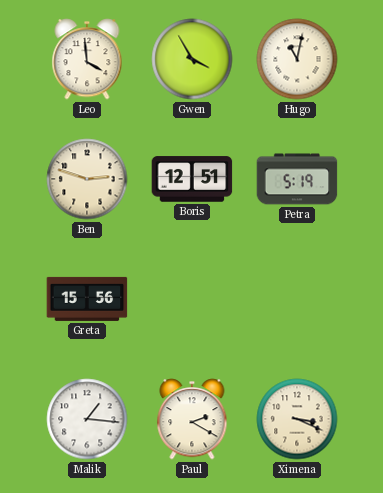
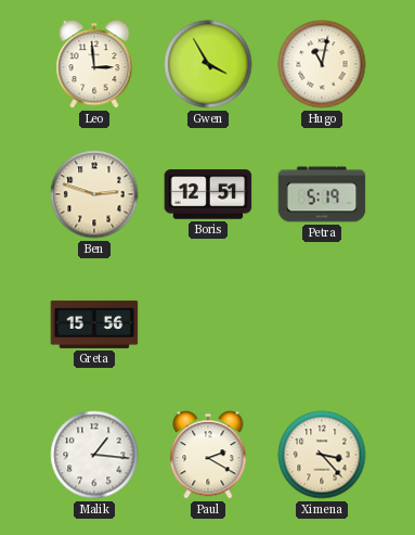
Leo: 3:59 -> 2:59
Ximena: 3:19 -> 3:23
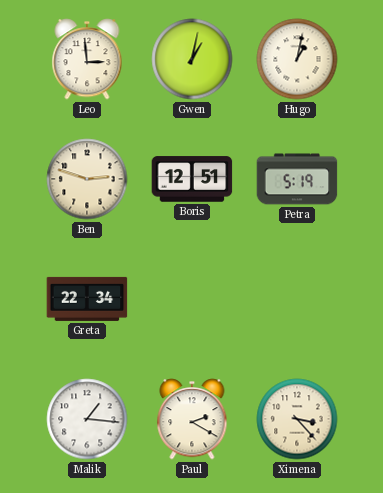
Gwen: 3:55 -> 1:02
Hugo: 11:02 -> 1:02
Greta: 15:56 -> 22:34
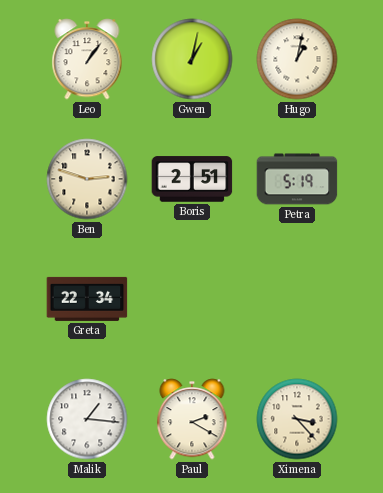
Leo: 2:59 -> 1:06
Boris: 12:51 -> 2:51
